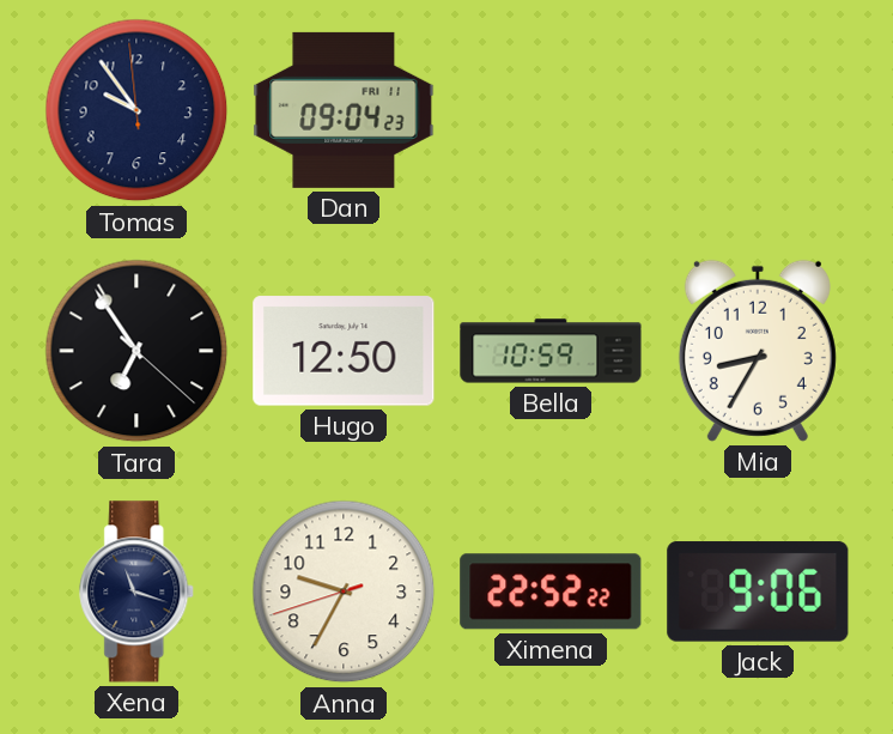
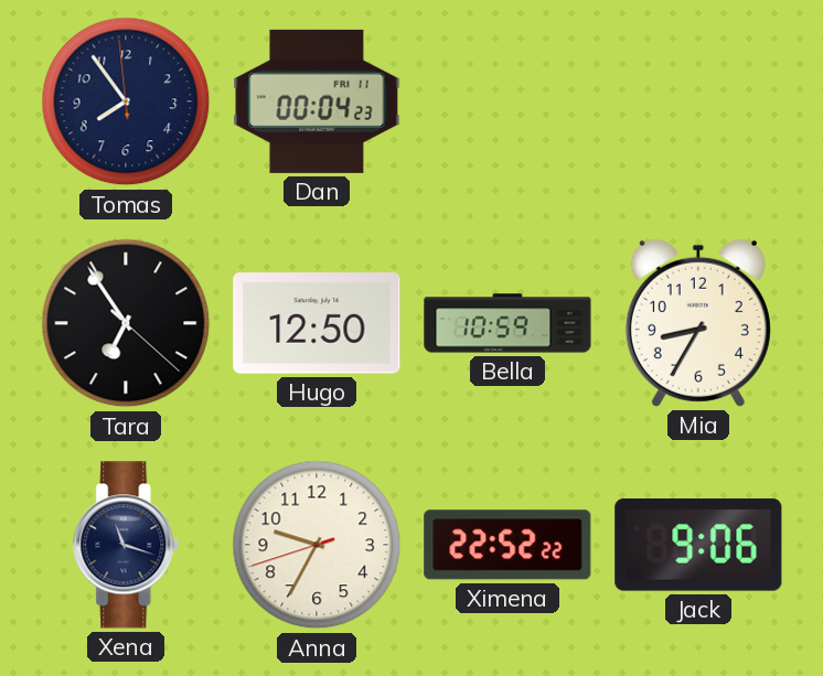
Tomas: 9:53 -> 7:53
Dan: 09:04 -> 00:04
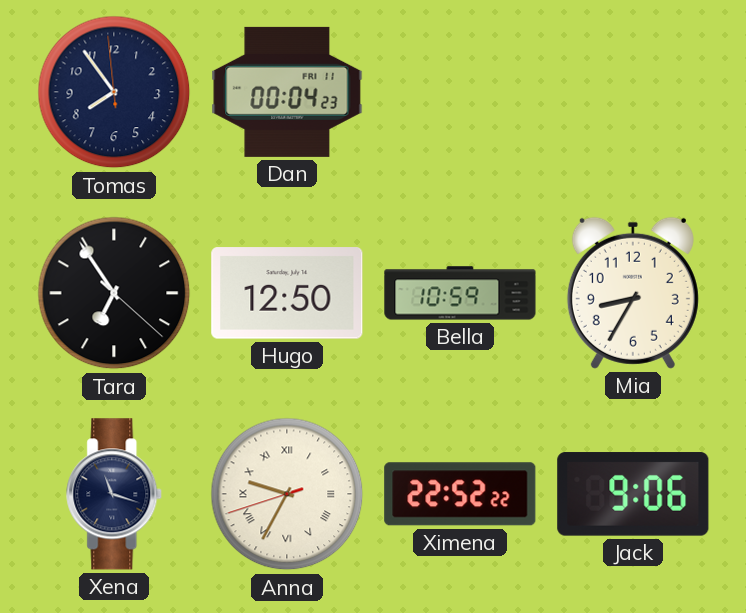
Anna numerals: Arabic -> Roman
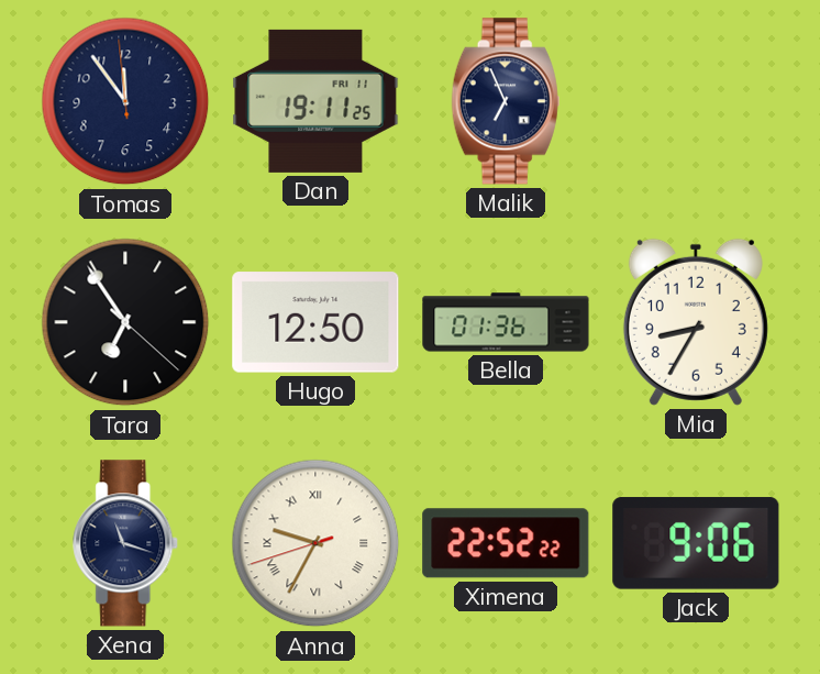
Tomas: 7:53 -> 11:53
Dan: 00:04 -> 19:11
Malik: none -> 6:56
Bella: 10:59 -> 01:36
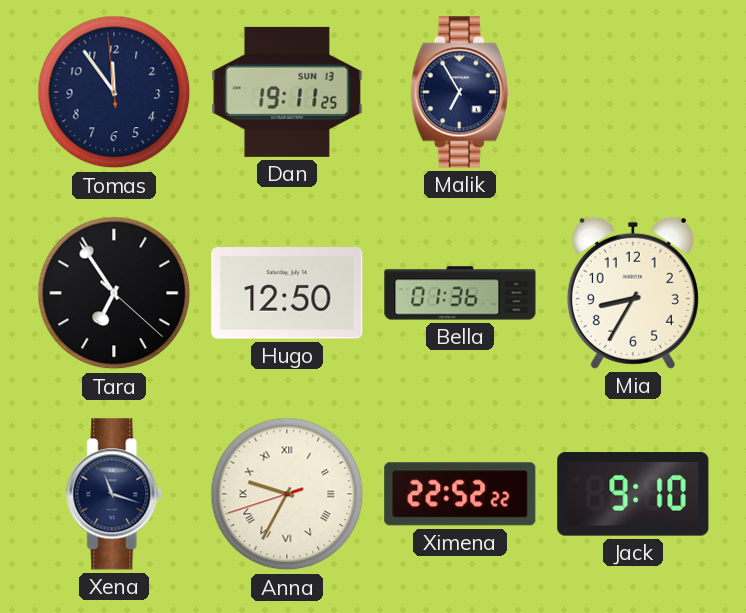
Dan date: FRI 11 -> SUN 13
Malik: 6:56 -> 6:55
Jack: 9:06 -> 9:10
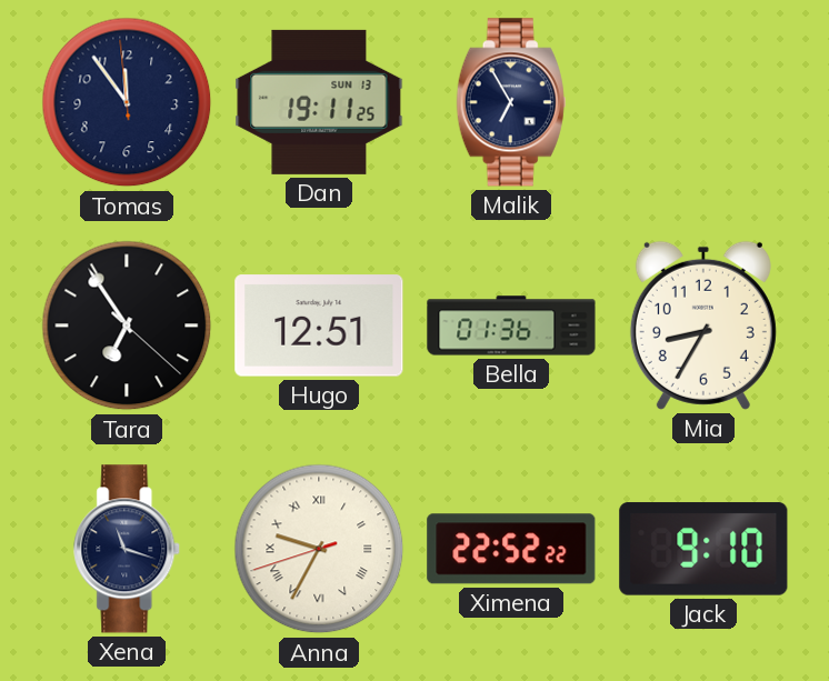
Hugo: 12:50 -> 12:51
